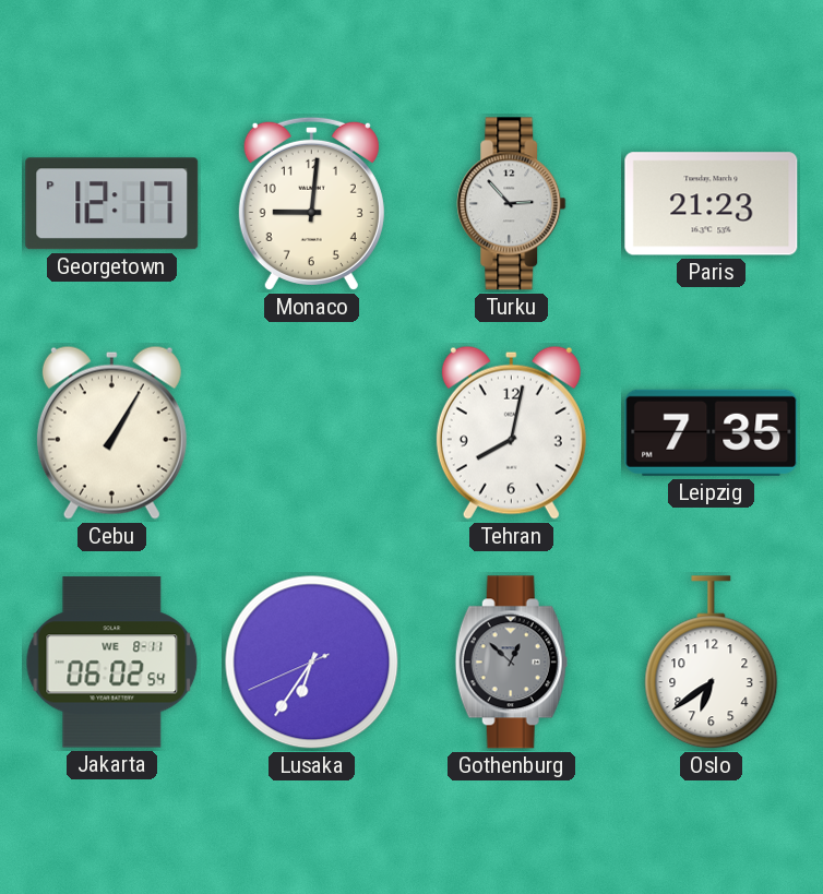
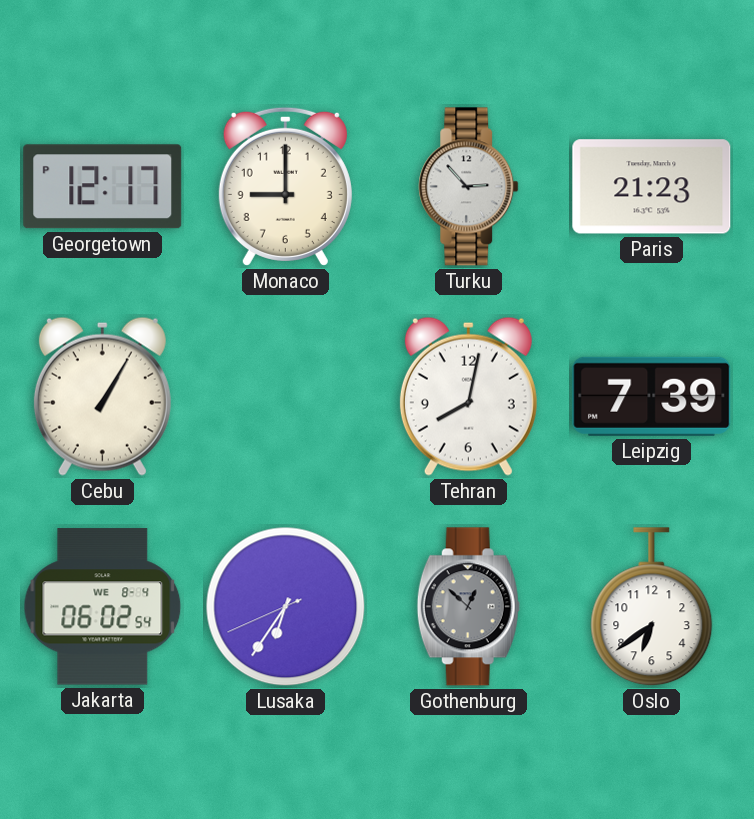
Monaco: 9:01 -> 9:00
Leipzig: 7:35 -> 7:39
Jakarta date: WE 8-11 -> WE 8-4
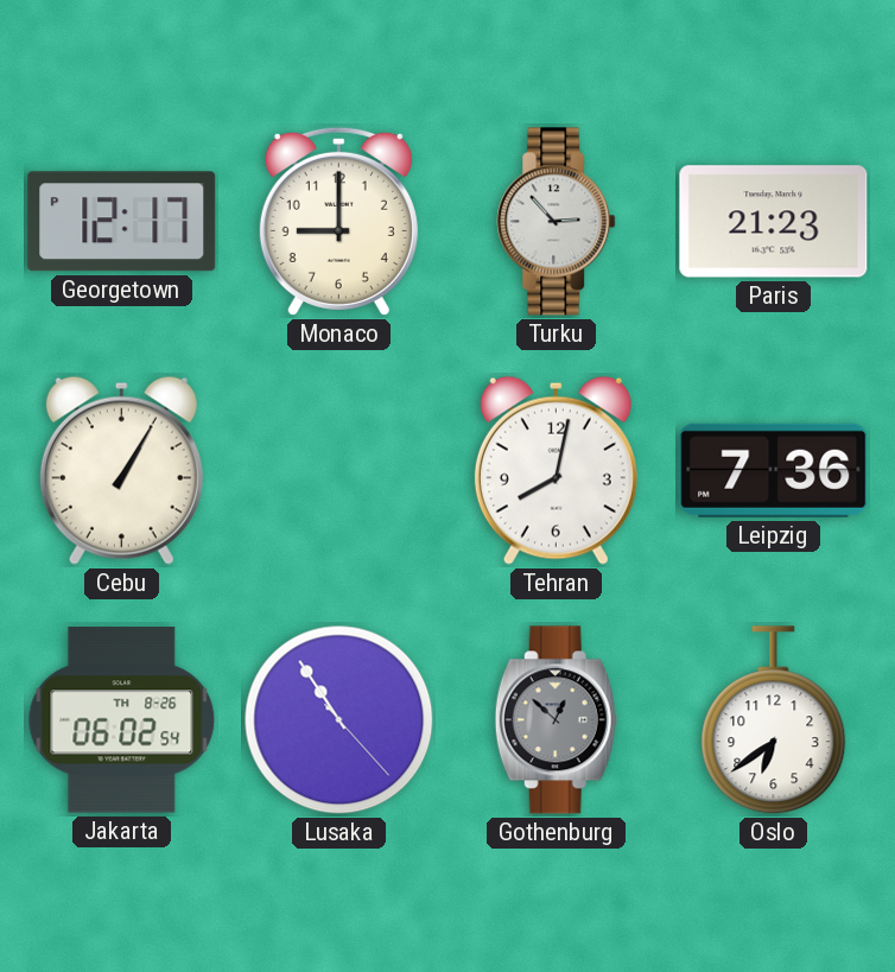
Leipzig: 7:39 -> 7:36
Jakarta date: WE 8-4 -> TH 8-26
Lusaka: 6:35 -> 10:54
